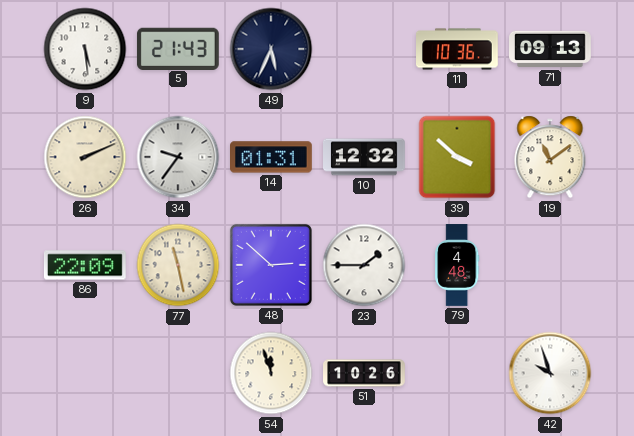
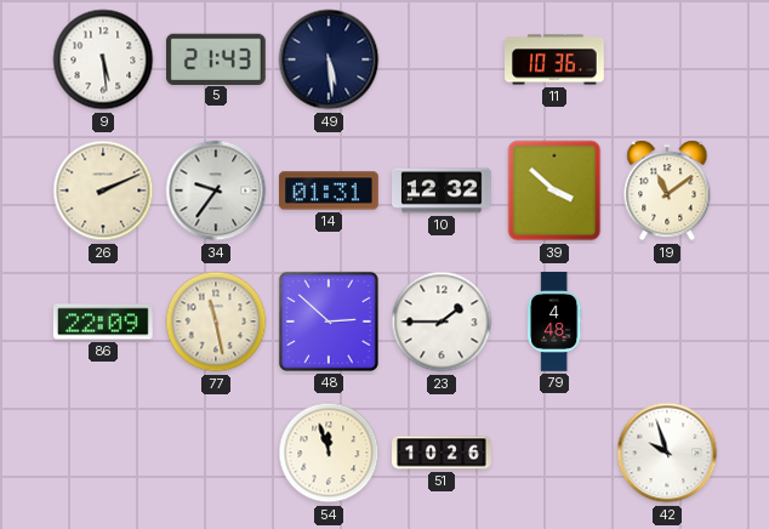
49: 5:34 -> 5:29
71: 09:13 -> none
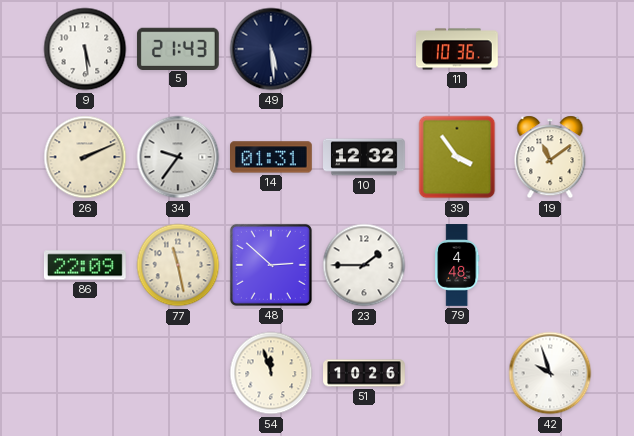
39: 3:52 -> 3:54
